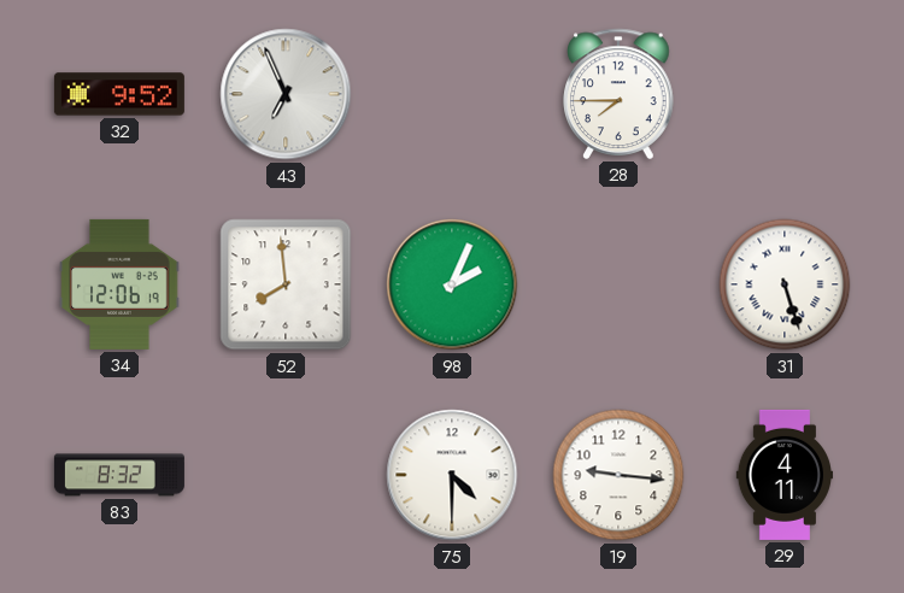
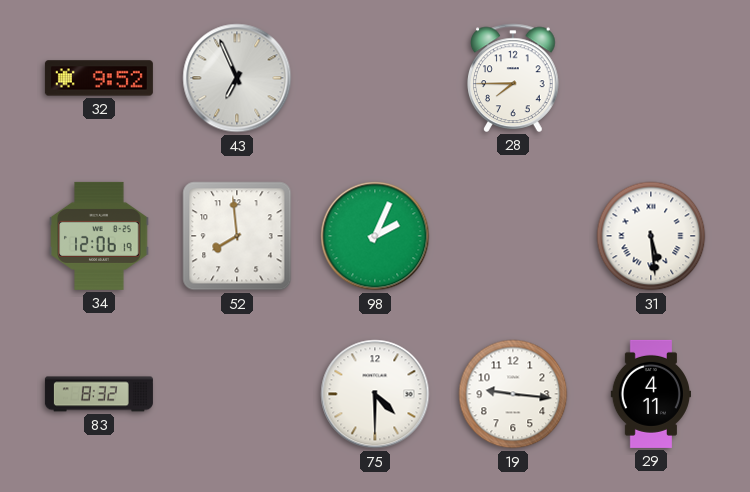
31: 5:27 -> 5:29
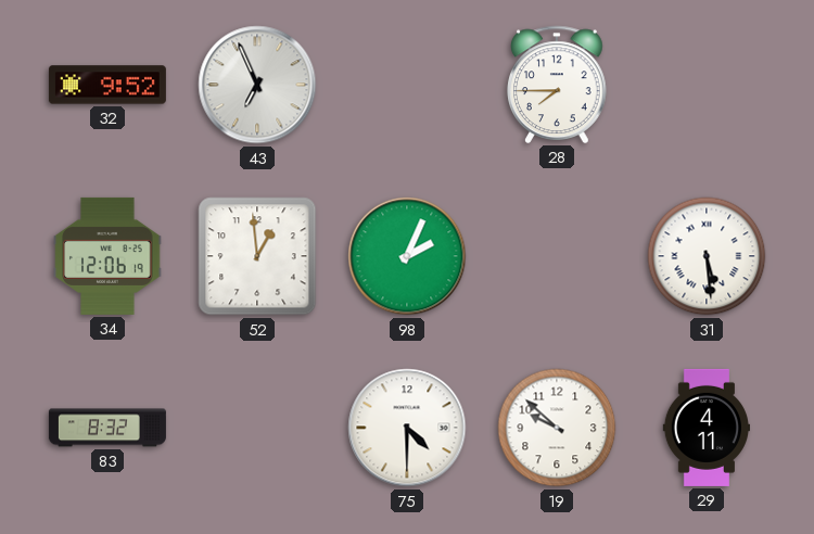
52: 7:59 -> 12:59
19: 9:16 -> 9:52
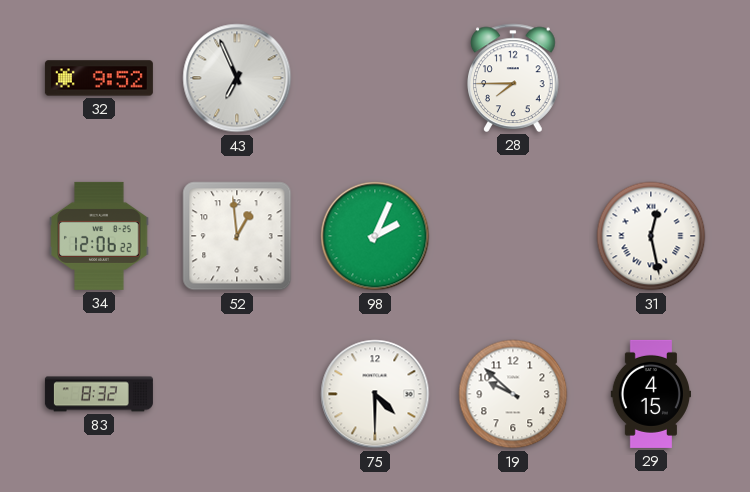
34: 12:06:19 -> 12:06:22
31: 5:29 -> 12:28
29: 4:11 -> 4:15
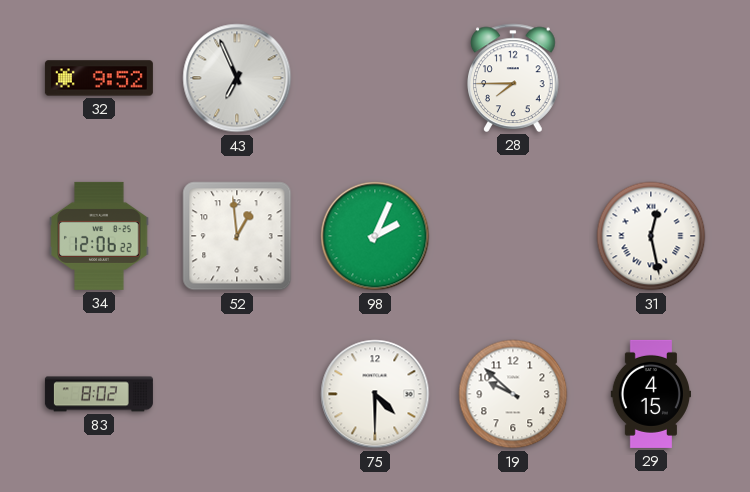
83: 8:32 -> 8:02
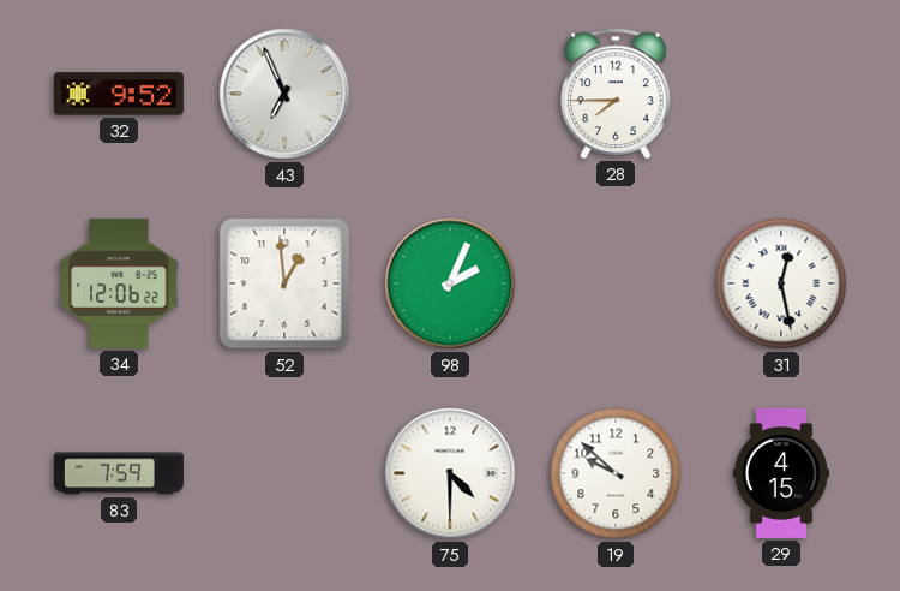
83: 8:02 -> 7:59
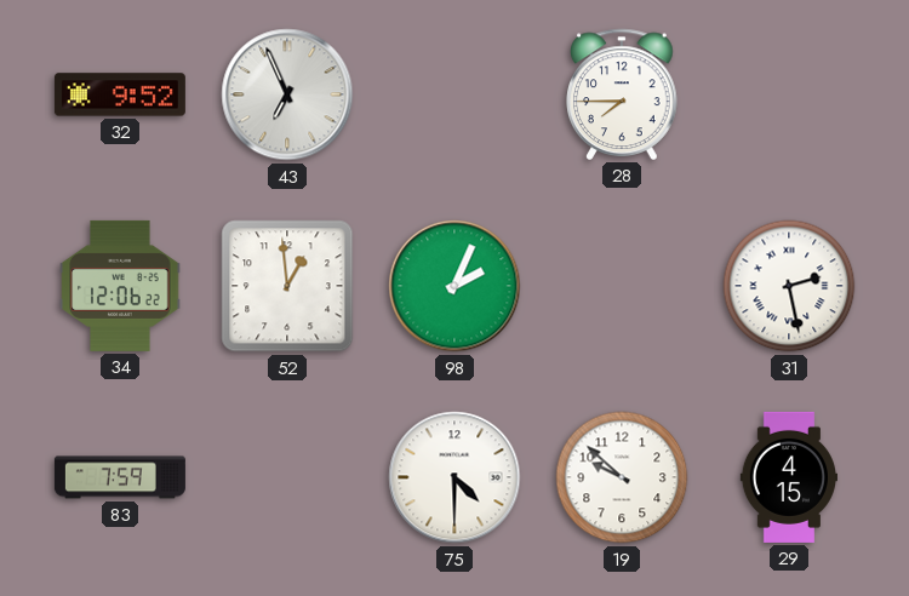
31: 12:28 -> 2:28
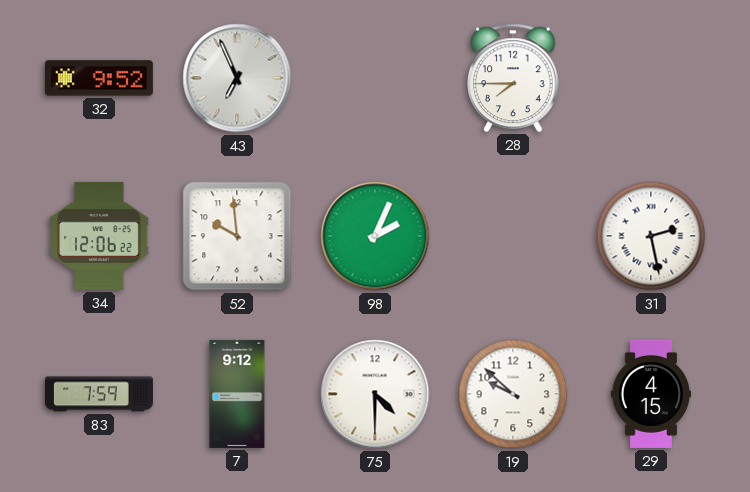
52: 12:59 -> 9:59
7: none -> 9:12
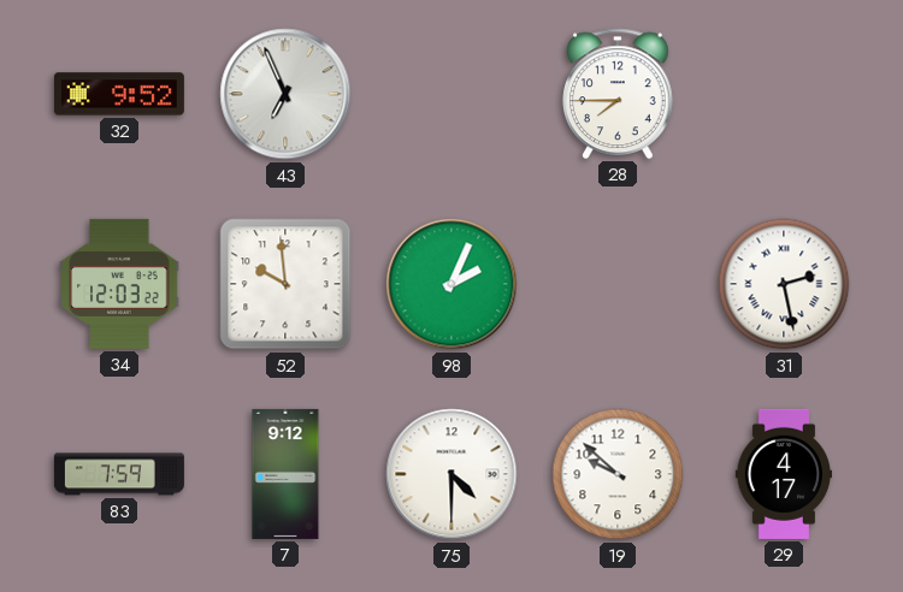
34: 12:06 -> 12:03
29: 4:15 -> 4:17
